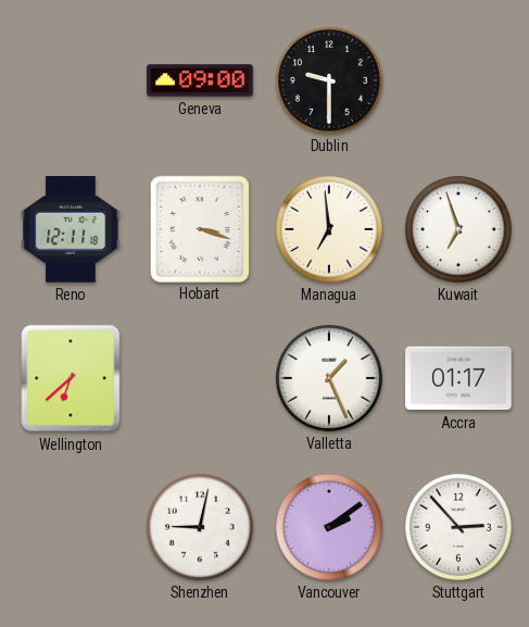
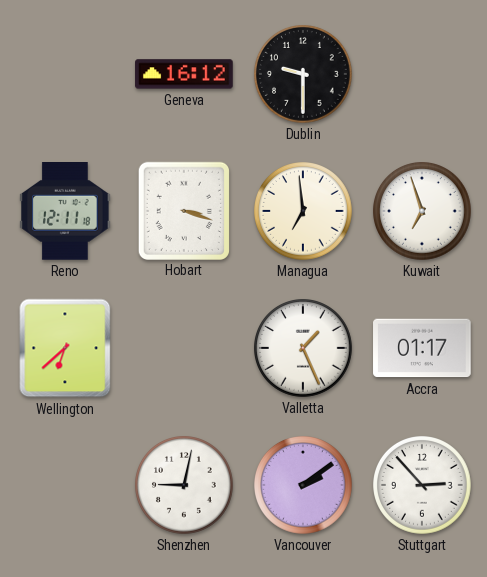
Geneva: 09:00 -> 16:12
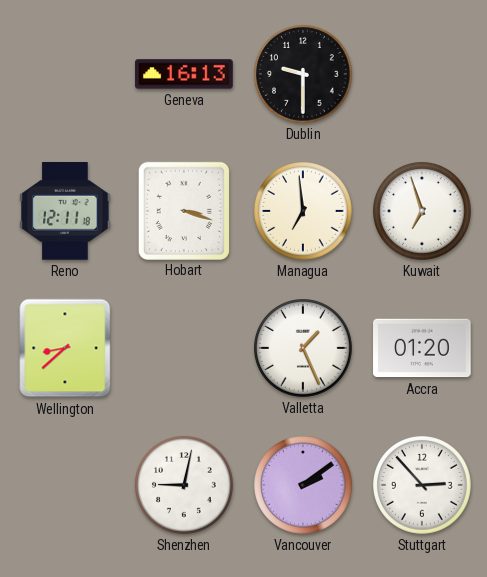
Geneva: 16:12 -> 16:13
Wellington: 6:38 -> 8:38
Accra: 01:17 -> 01:20
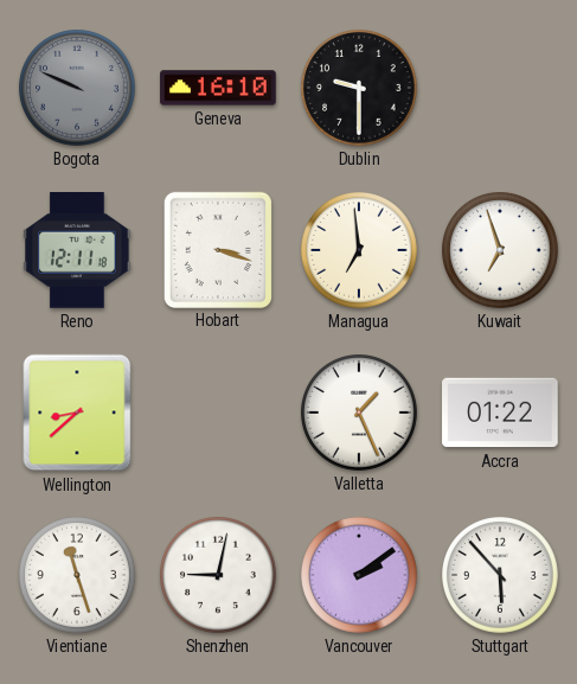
Bogota: none -> 9:49
Geneva: 16:13 -> 16:10
Accra: 01:20 -> 01:22
Vientiane: none -> 11:27
Stuttgart: 2:53 -> 5:53
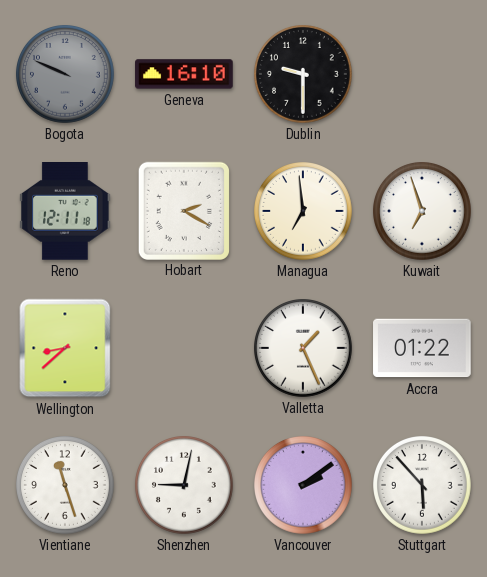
Hobart: 3:18 -> 2:20
